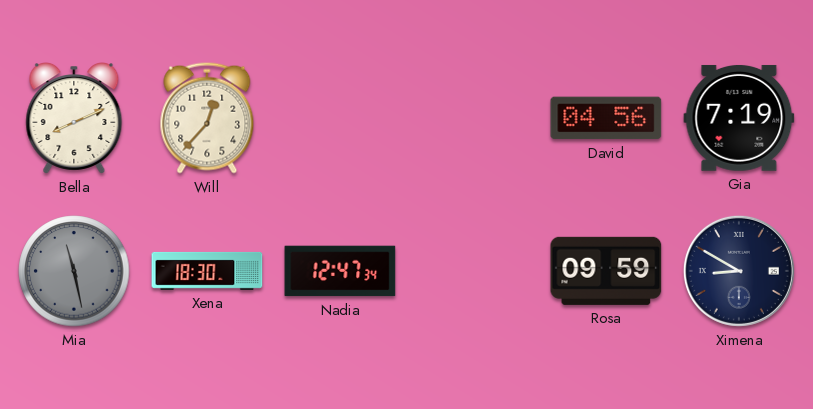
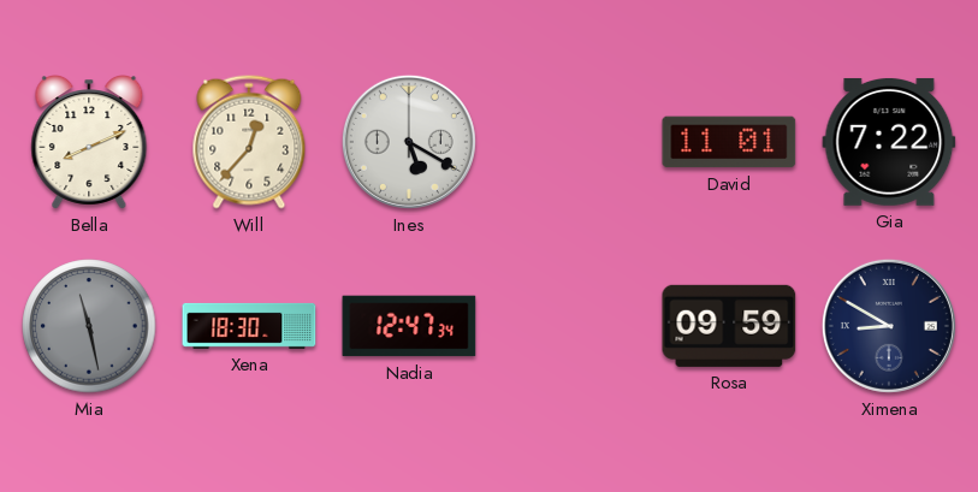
Ines: none -> 5:20
David: 04:56 -> 11:01
Gia: 7:19 -> 7:22
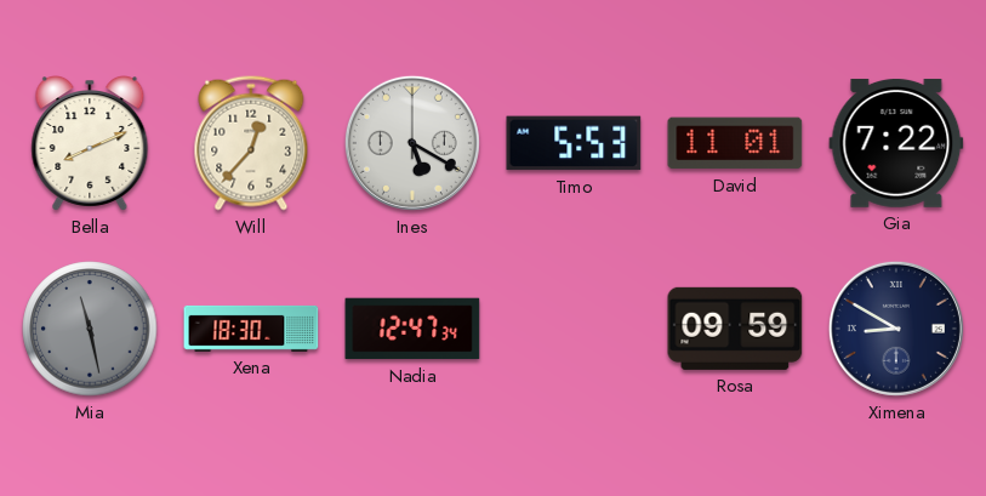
Timo: none -> 5:53
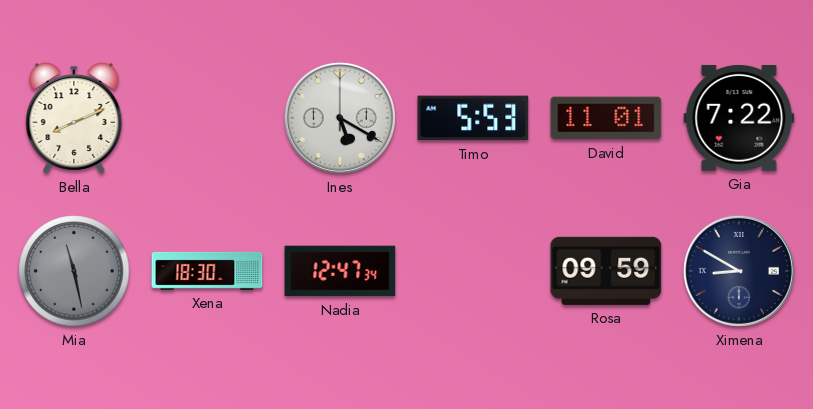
Will: 12:37 -> none
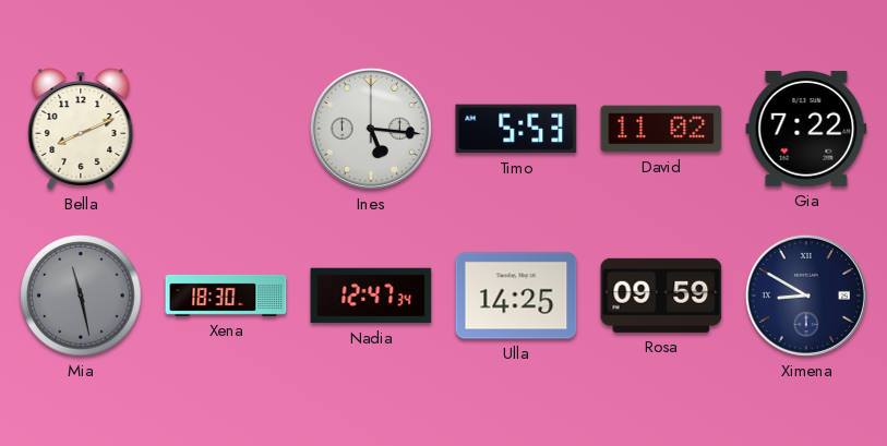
Ines: 5:20 -> 5:16
David: 11:01 -> 11:02
Ulla: none -> 14:25
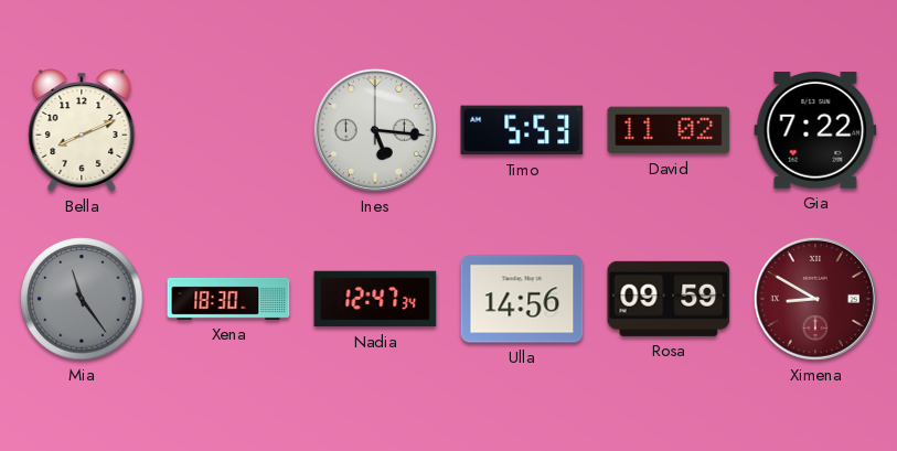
Mia: 11:28 -> 11:24
Ulla: 14:25 -> 14:56
Ximena dial: navy -> burgundy
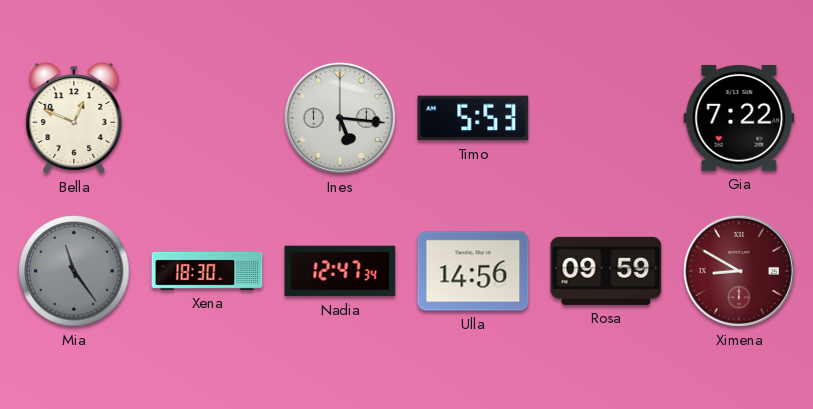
Bella: 8:11 -> 12:49
David: 11:02 -> none
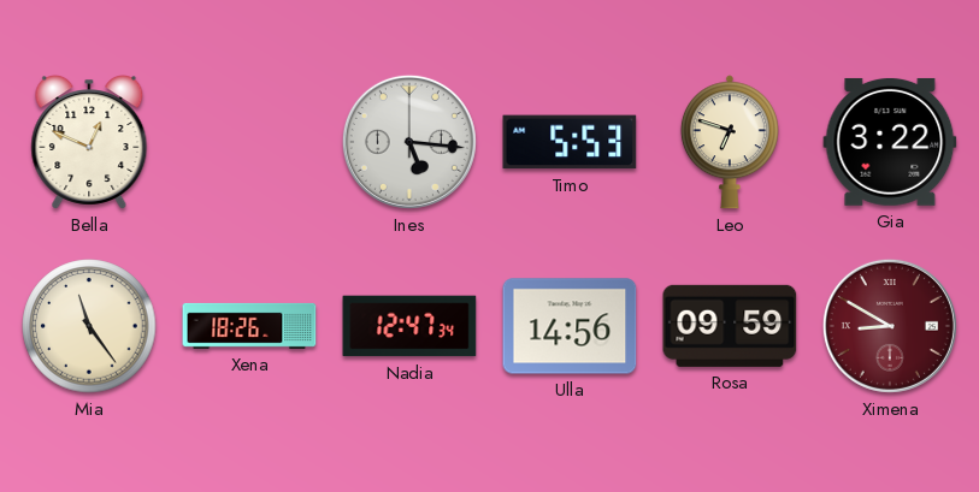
Leo: none -> 6:48
Gia: 7:22 -> 3:22
Mia dial: grey -> cream
Xena: 18:30 -> 18:26
